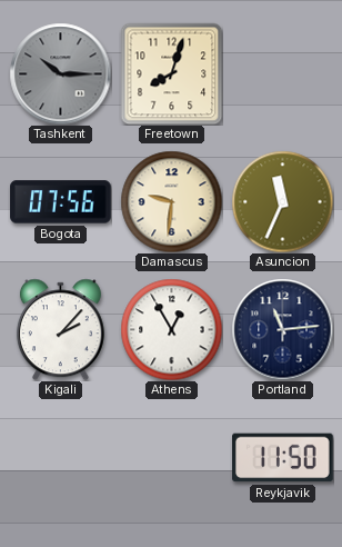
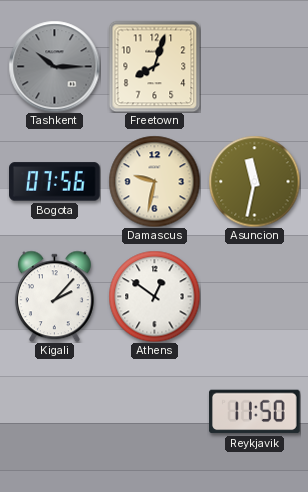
Damascus: 9:31 -> 9:32
Asuncion: 11:34 -> 11:32
Athens: 12:55 -> 12:51
Portland: 11:14 -> none
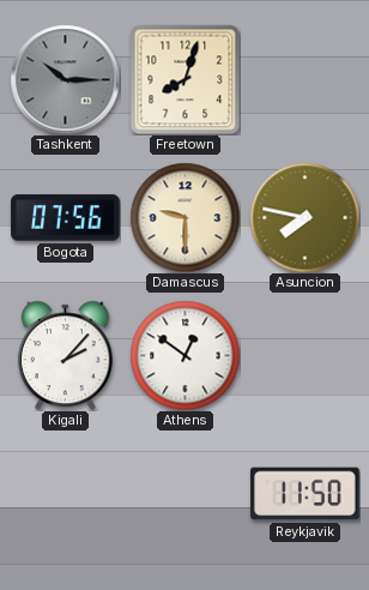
Damascus: 9:32 -> 9:30
Asuncion: 11:32 -> 7:47
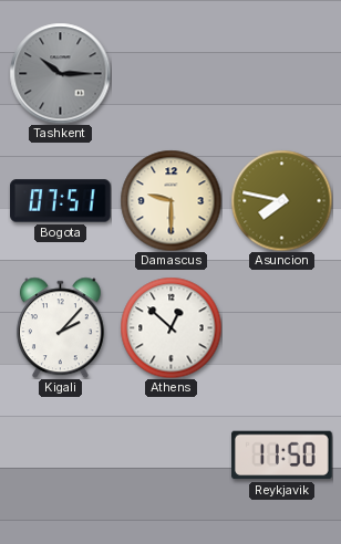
Freetown: 8:03 -> none
Bogota: 07:56 -> 07:51
Athens: 12:51 -> 12:52
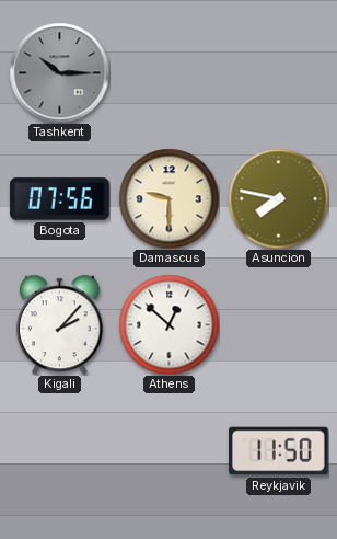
Bogota: 07:51 -> 07:56
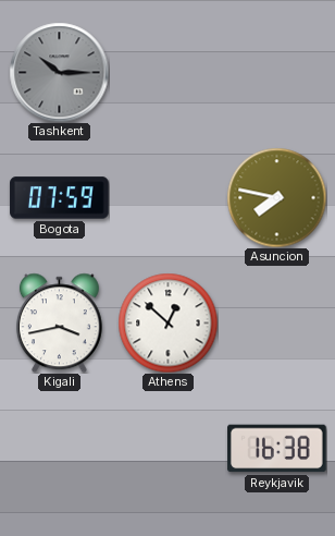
Bogota: 07:56 -> 07:59
Damascus: 9:30 -> none
Kigali: 2:07 -> 3:43
Reykjavik: 11:50 -> 16:38
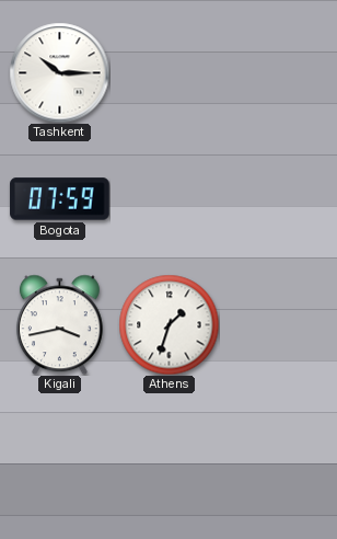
Tashkent dial: grey -> white
Asuncion: 7:47 -> none
Athens: 12:52 -> 1:33
Reykjavik: 16:38 -> none
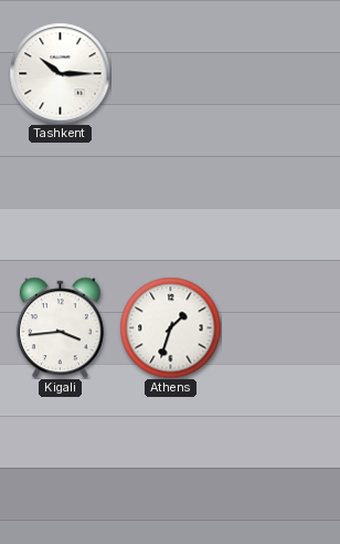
Bogota: 07:59 -> none
Kigali: 3:43 -> 3:44
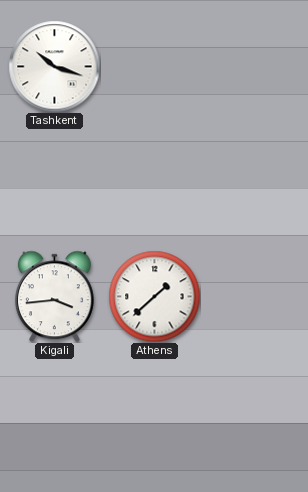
Tashkent: 10:15 -> 10:18
Athens: 1:33 -> 1:38
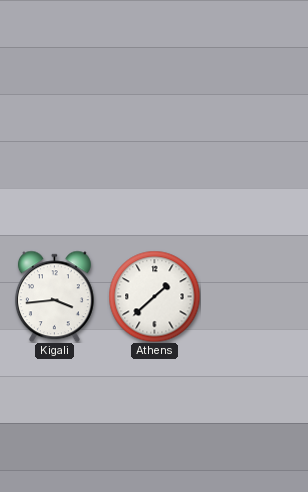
Tashkent: 10:18 -> none
